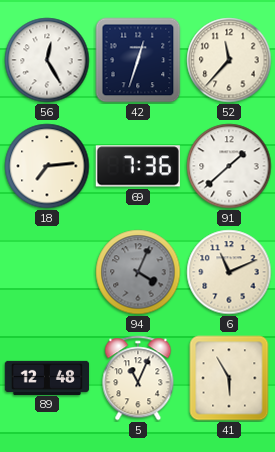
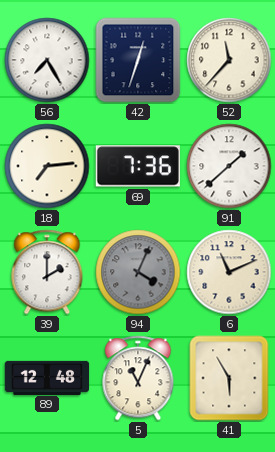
56: 12:25 -> 7:25
39: none -> 2:00
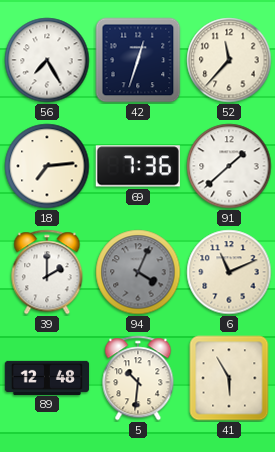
5: 11:04 -> 10:31
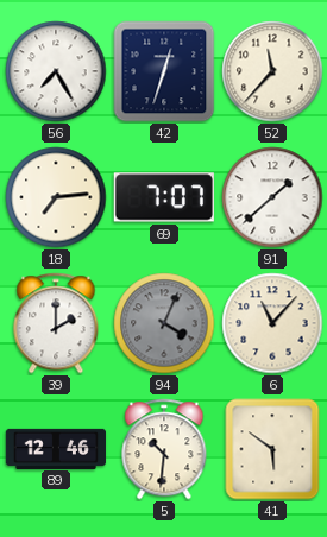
69: 7:36 -> 7:07
6: 11:11 -> 11:07
89: 12:48 -> 12:46
41: 5:55 -> 5:51
